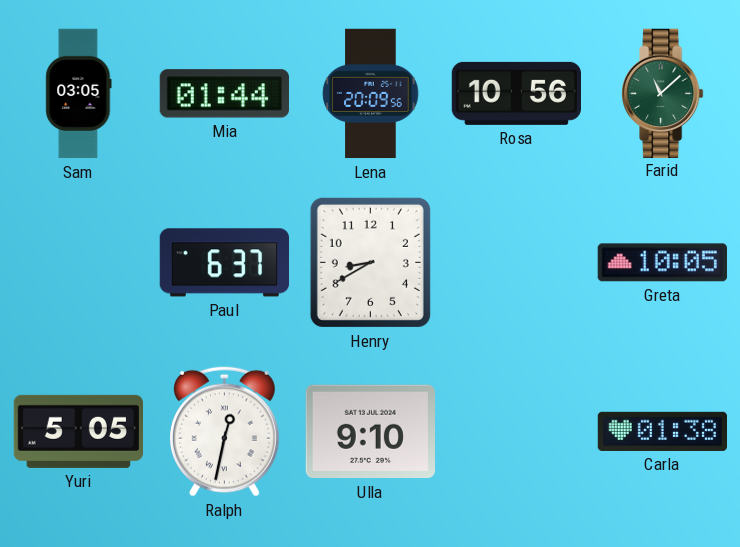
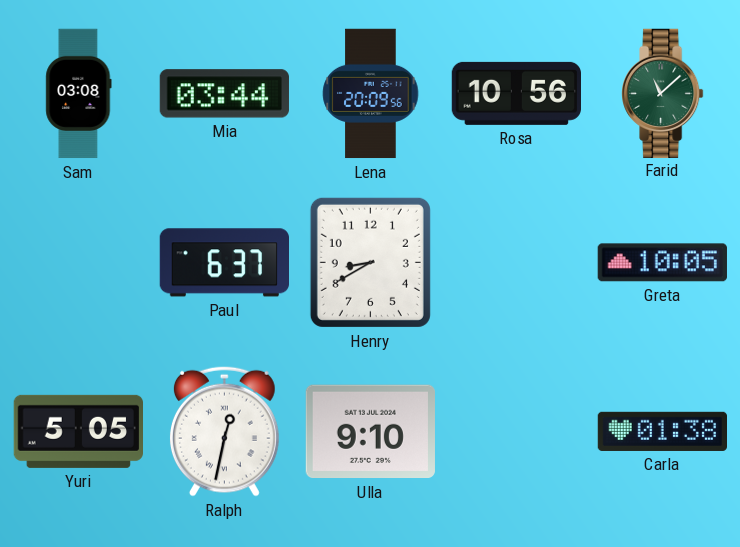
Sam: 03:05 -> 03:08
Mia: 01:44 -> 03:44
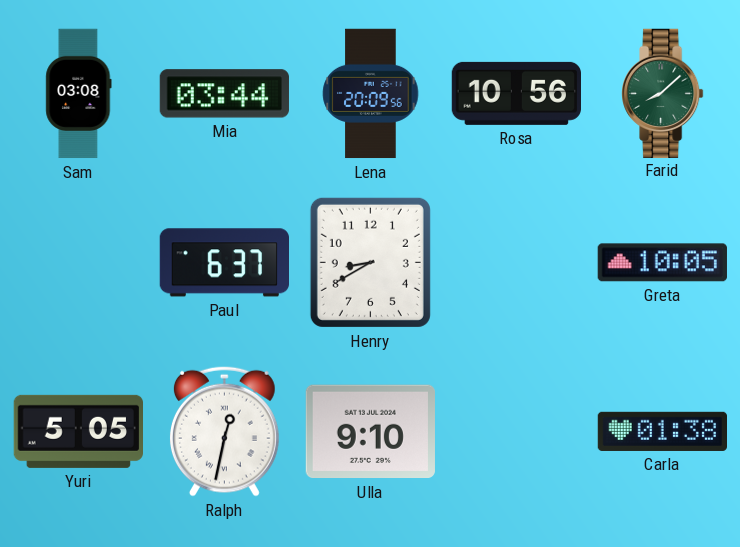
Farid: 11:08 -> 8:08
